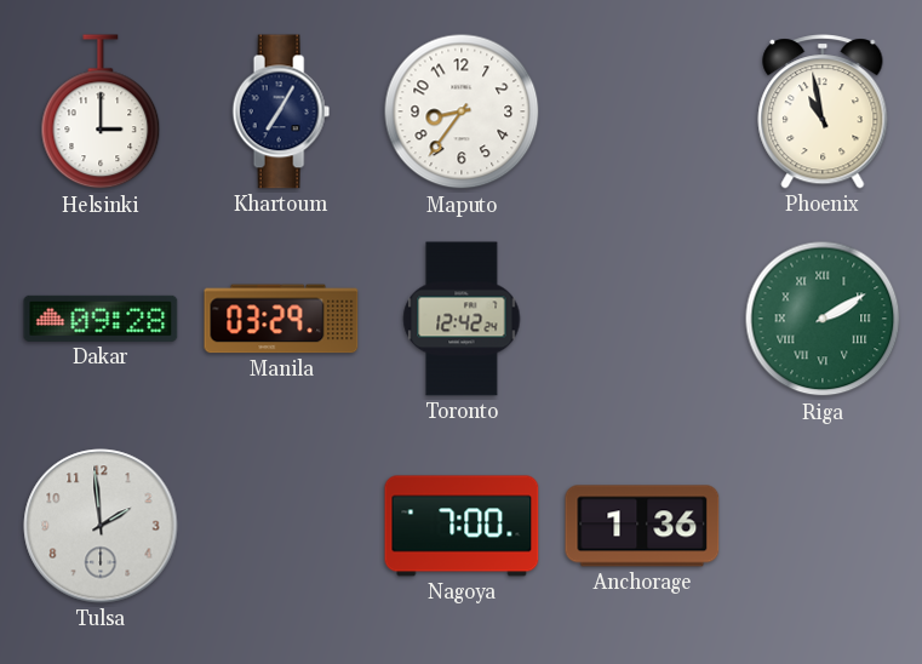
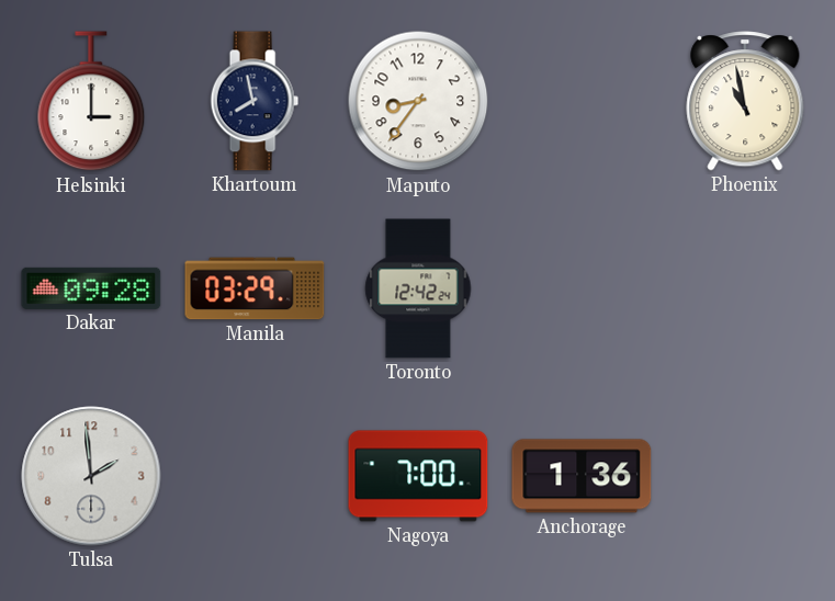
Khartoum: 7:05 -> 7:58
Riga: 2:10 -> none
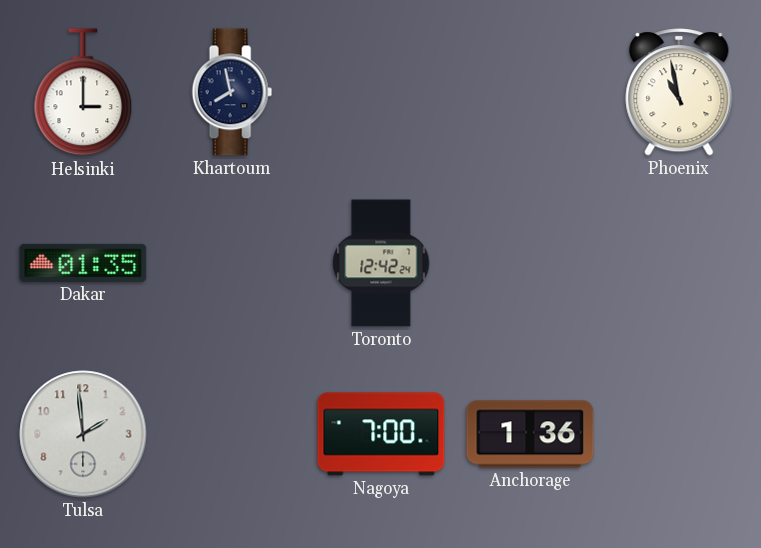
Maputo: 8:36 -> none
Dakar: 09:28 -> 01:35
Manila: 03:29 -> none
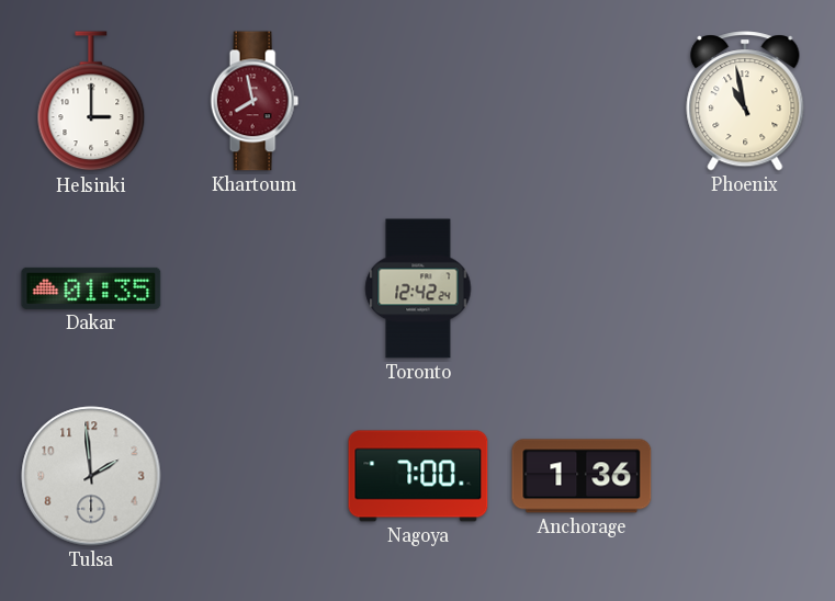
Khartoum dial: navy -> burgundy
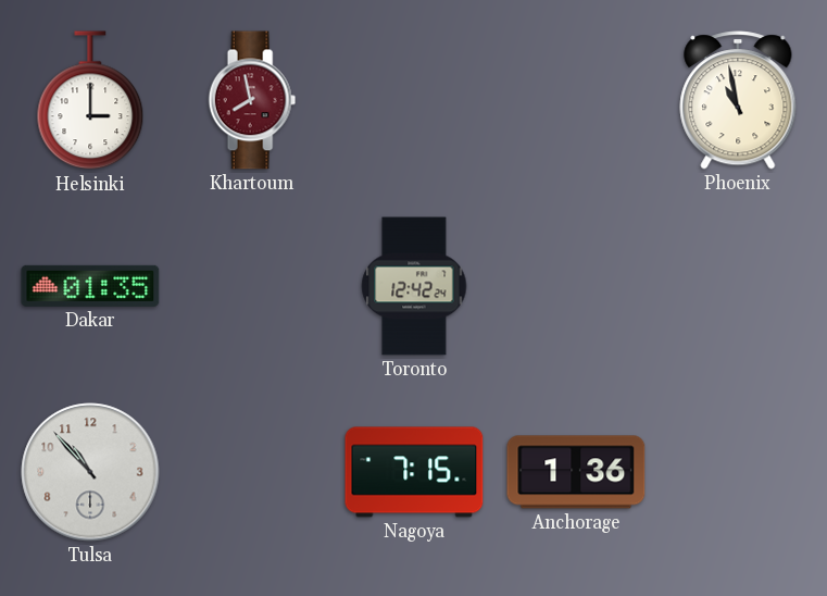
Tulsa: 1:59 -> 10:53
Nagoya: 7:00 -> 7:15
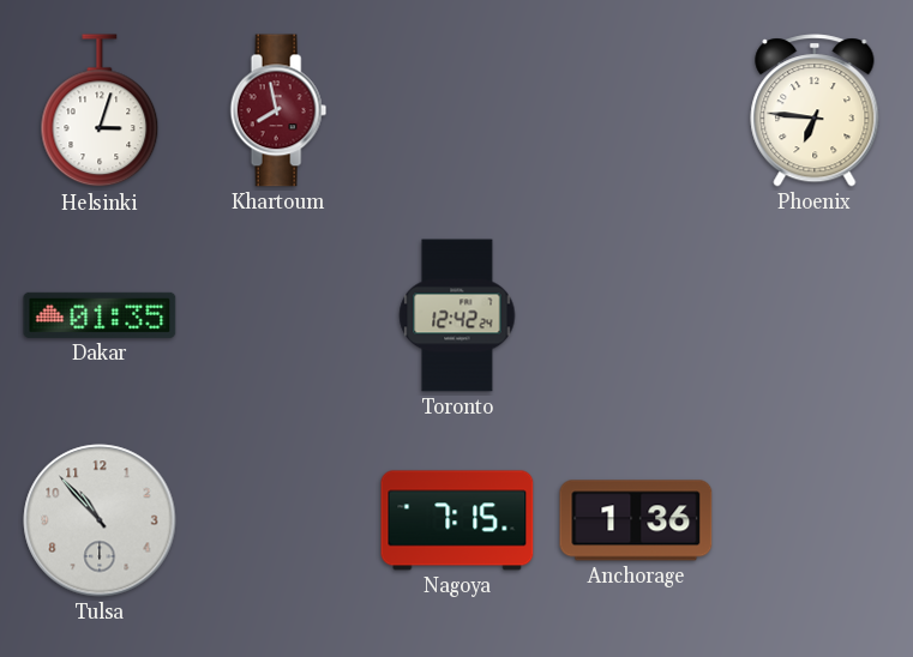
Helsinki: 3:00 -> 3:03
Phoenix: 10:58 -> 6:46
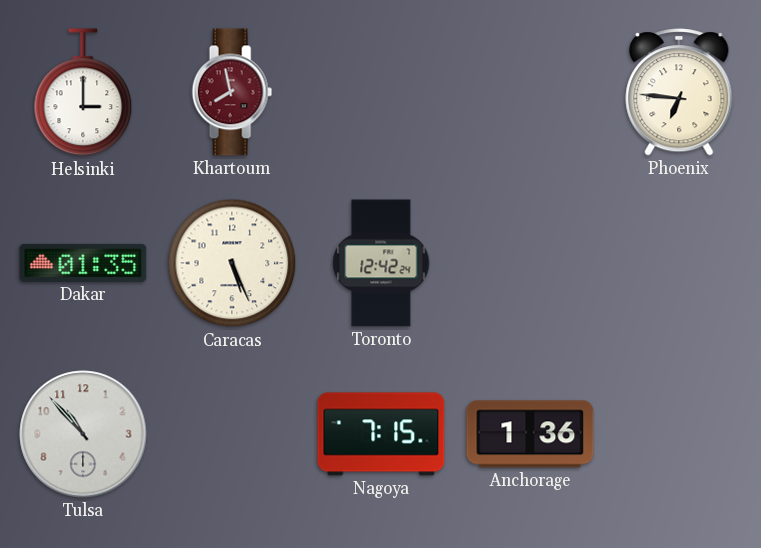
Helsinki: 3:03 -> 3:00
Caracas: none -> 5:26
